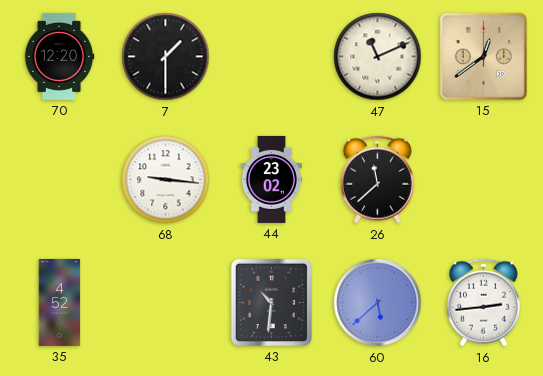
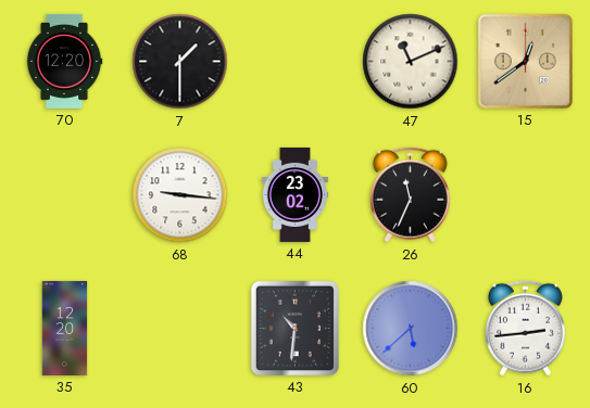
26: 11:38 -> 11:34
35: 4:52 -> 12:20
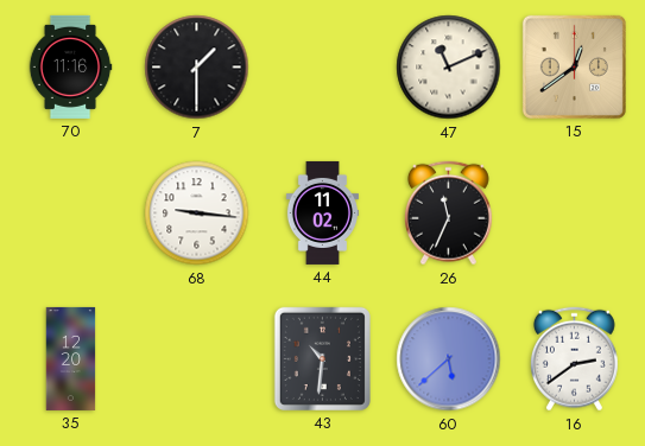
70: 12:20 -> 11:16
44: 23:02 -> 11:02
16: 2:44 -> 2:39
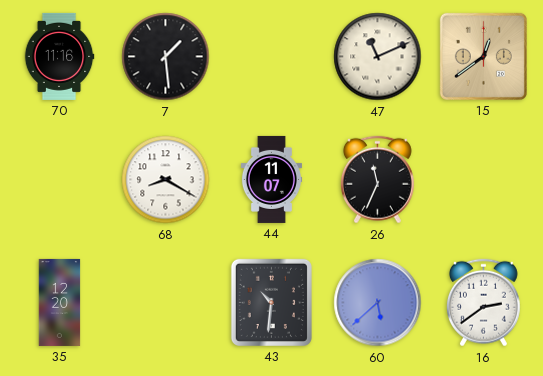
7: 1:30 -> 1:29
68: 9:16 -> 8:20
44: 11:02 -> 11:07
